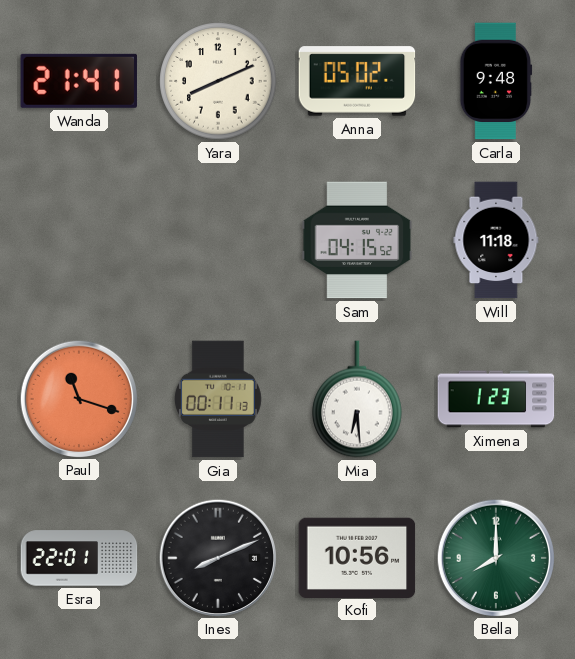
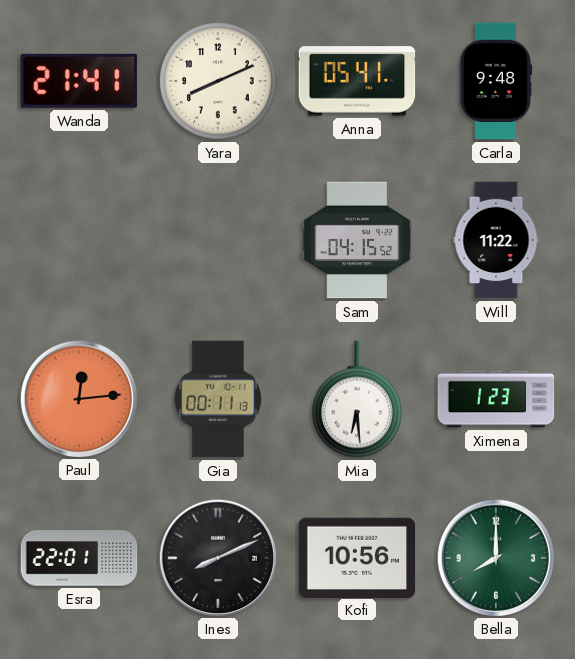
Anna: 05:02 -> 05:41
Will: 11:18 -> 11:22
Paul: 11:18 -> 12:14
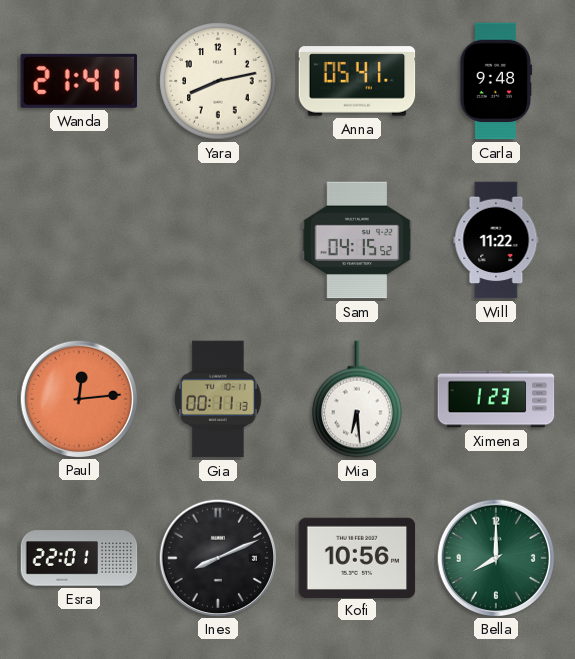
Yara: 8:11 -> 8:13
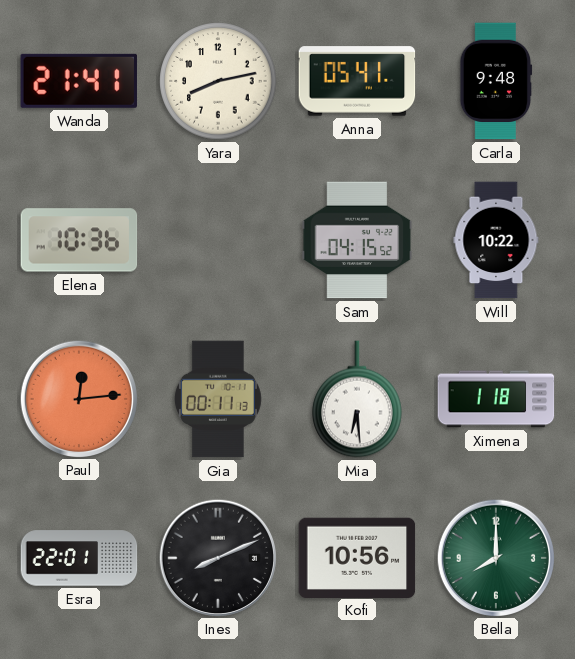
Elena: none -> 10:36
Will: 11:22 -> 10:22
Ximena: 1:23 -> 1:18
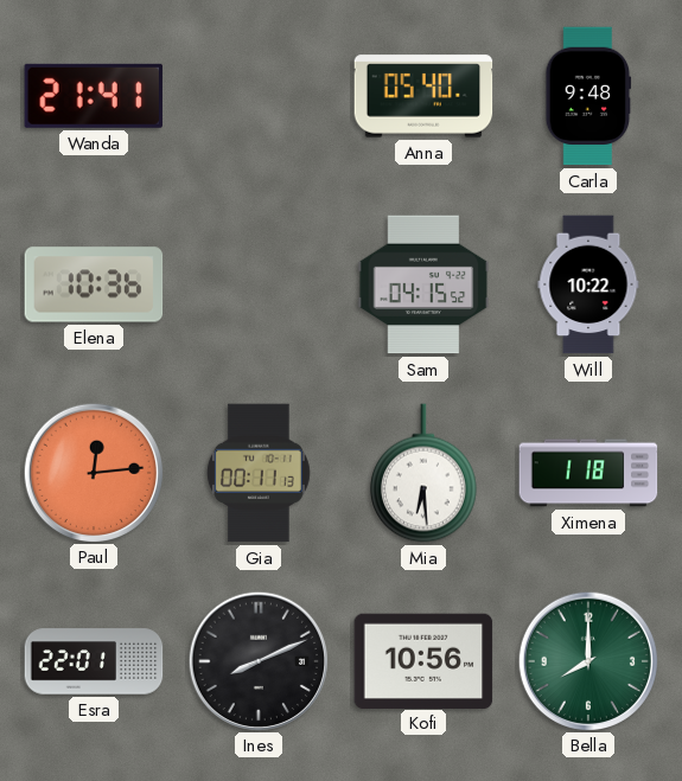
Yara: 8:13 -> none
Anna: 05:41 -> 05:40
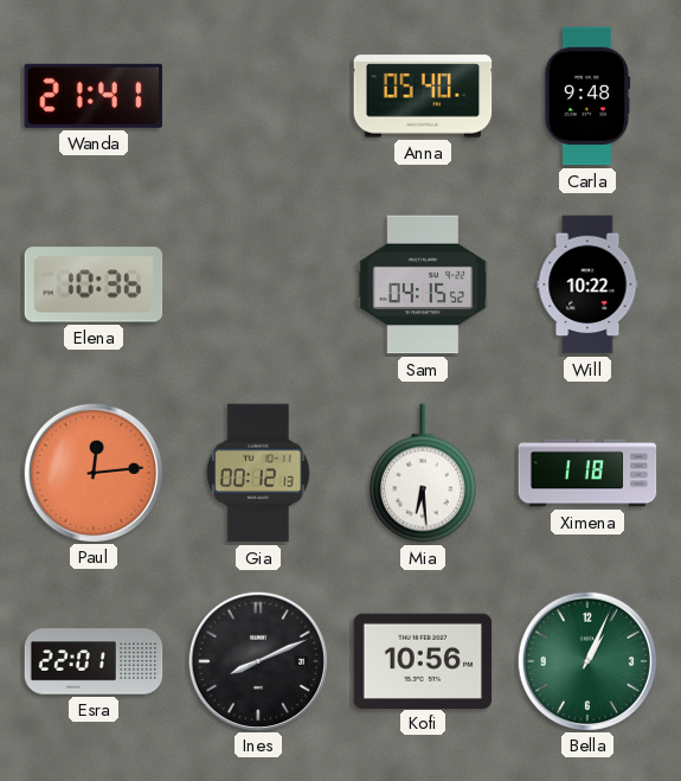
Gia: 00:11 -> 00:12
Bella: 8:00 -> 1:04
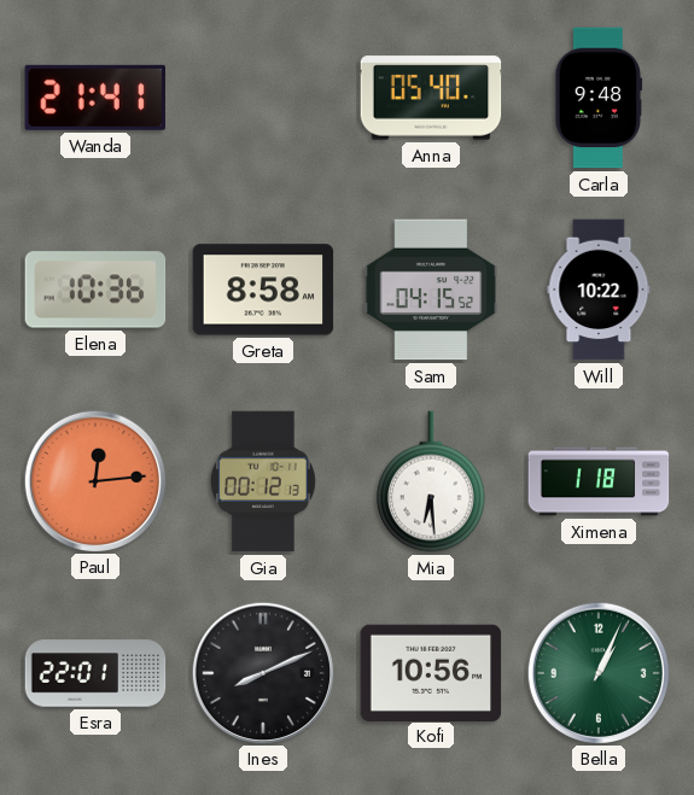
Greta: none -> 8:58
